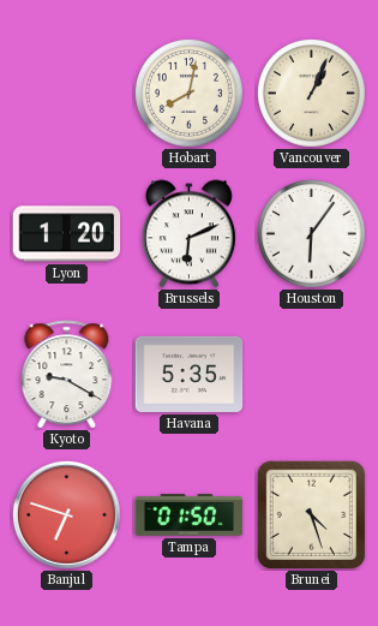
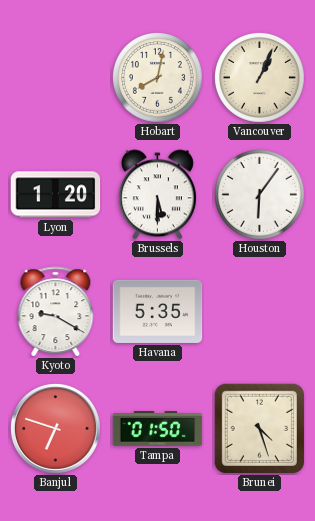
Brussels: 6:11 -> 5:30
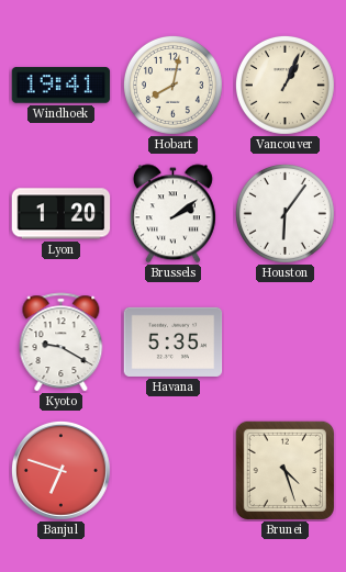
Windhoek: none -> 19:41
Brussels: 5:30 -> 2:09
Tampa: 01:50 -> none
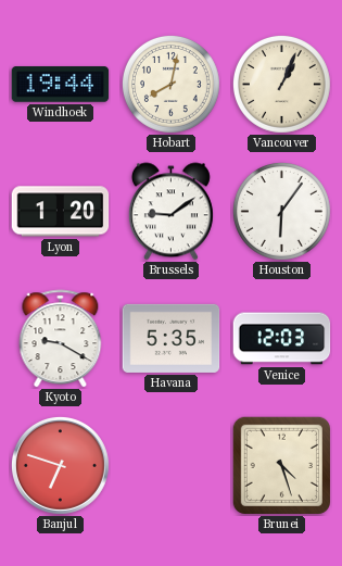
Windhoek: 19:41 -> 19:44
Brussels: 2:09 -> 9:09
Venice: none -> 12:03
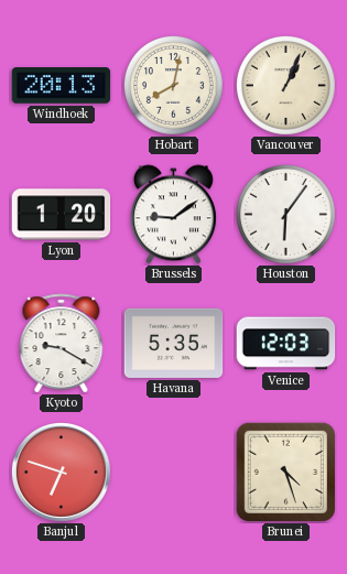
Windhoek: 19:44 -> 20:13
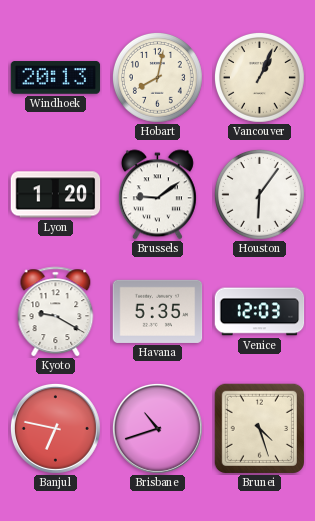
Banjul: 6:48 -> 6:47
Brisbane: none -> 10:42
